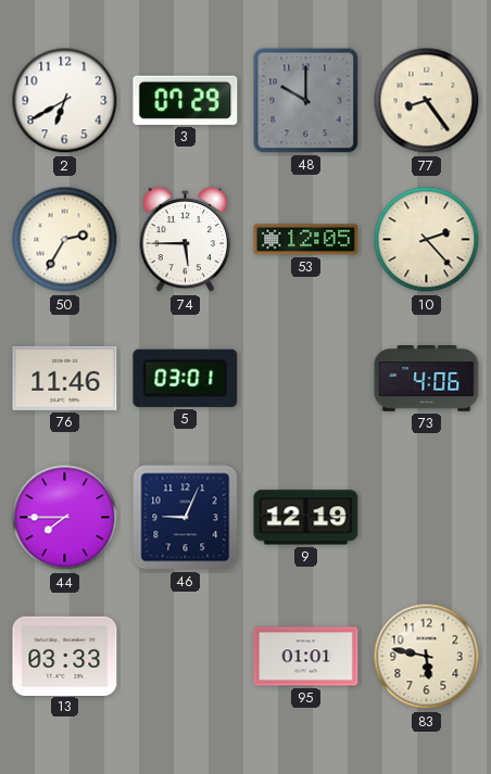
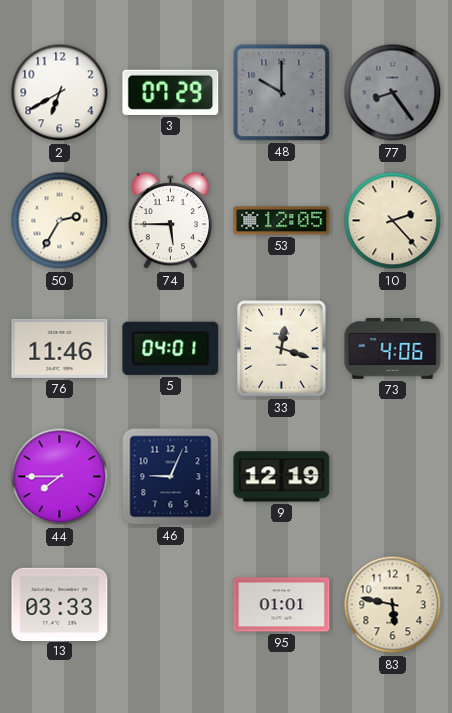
77 dial: cream -> grey
5: 03:01 -> 04:01
33: none -> 12:18
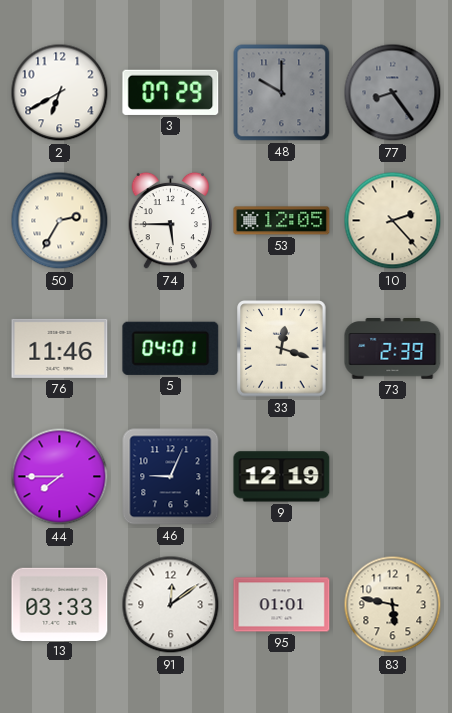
73: 4:06 -> 2:39
91: none -> 12:09
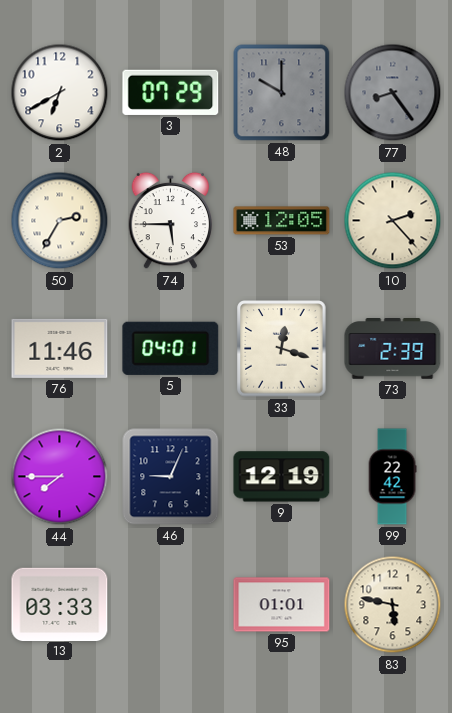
99: none -> 22:42
91: 12:09 -> none
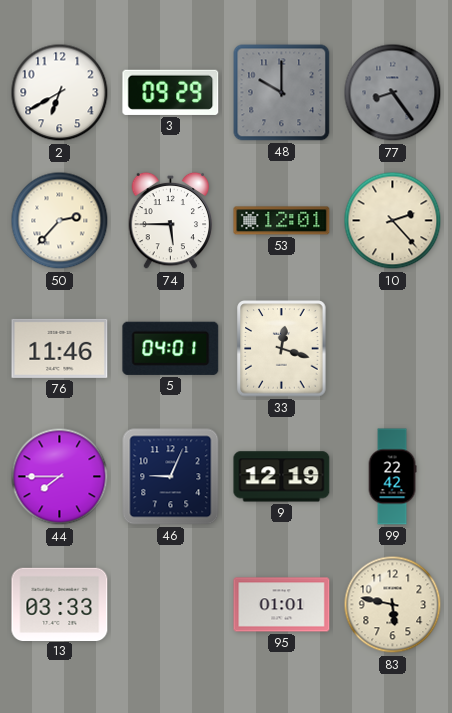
3: 07:29 -> 09:29
50: 2:35 -> 2:37
53: 12:05 -> 12:01
73: 2:39 -> none
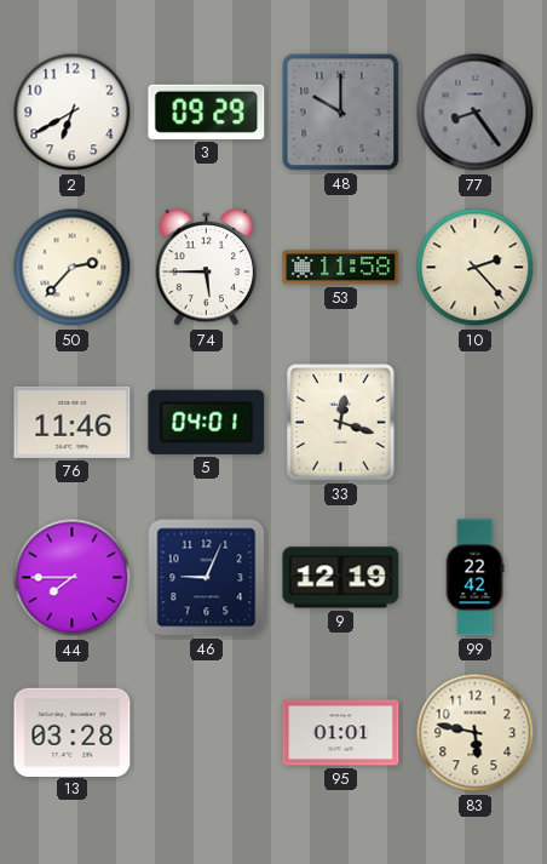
53: 12:01 -> 11:58
13: 03:33 -> 03:28
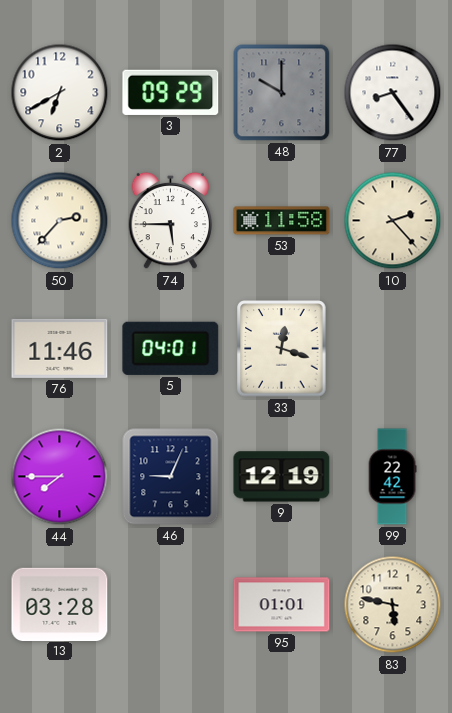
77 dial: grey -> white
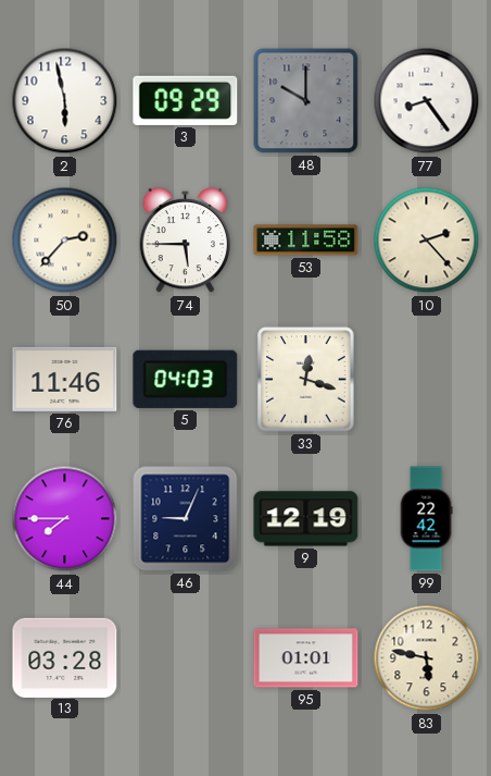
2: 6:40 -> 5:58
5: 04:01 -> 04:03
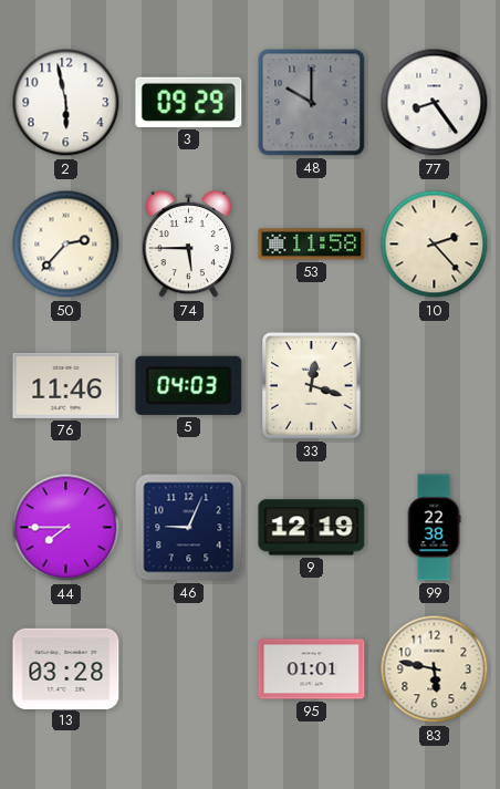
99: 22:42 -> 22:38
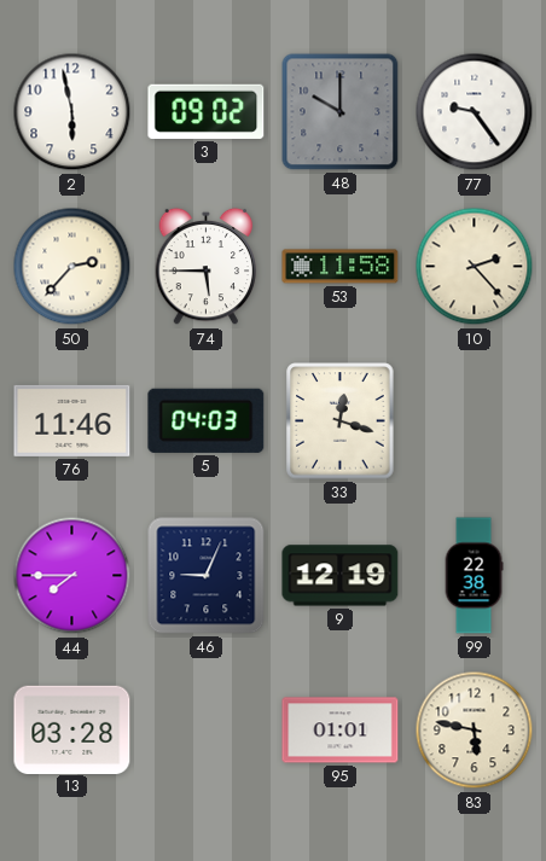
3: 09:29 -> 09:02
77: 8:24 -> 9:24
